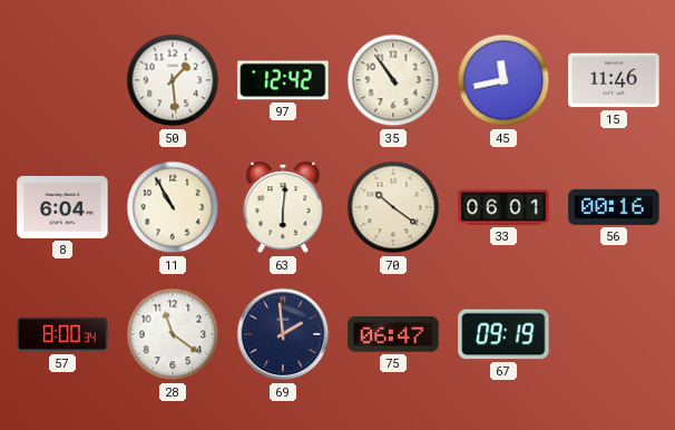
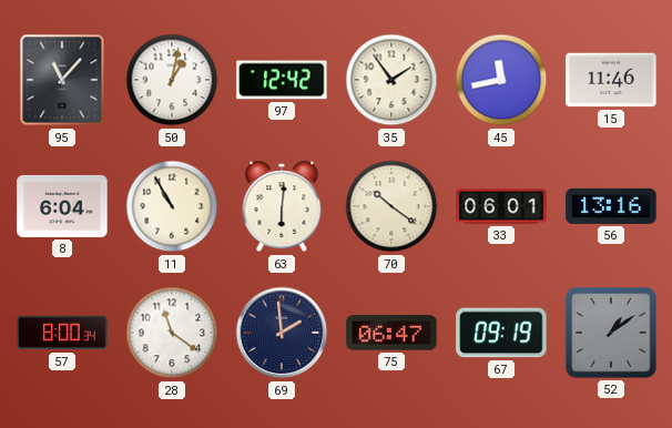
95: none -> 11:07
50: 1:29 -> 1:02
35: 10:54 -> 1:54
56: 00:16 -> 13:16
52: none -> 1:09
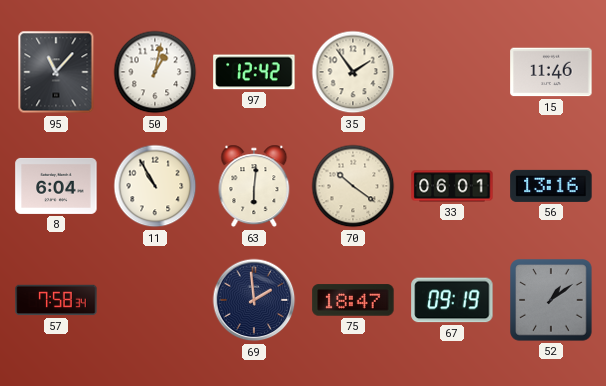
45: 11:43 -> none
57: 8:00 -> 7:58
28: 11:21 -> none
75: 06:47 -> 18:47
